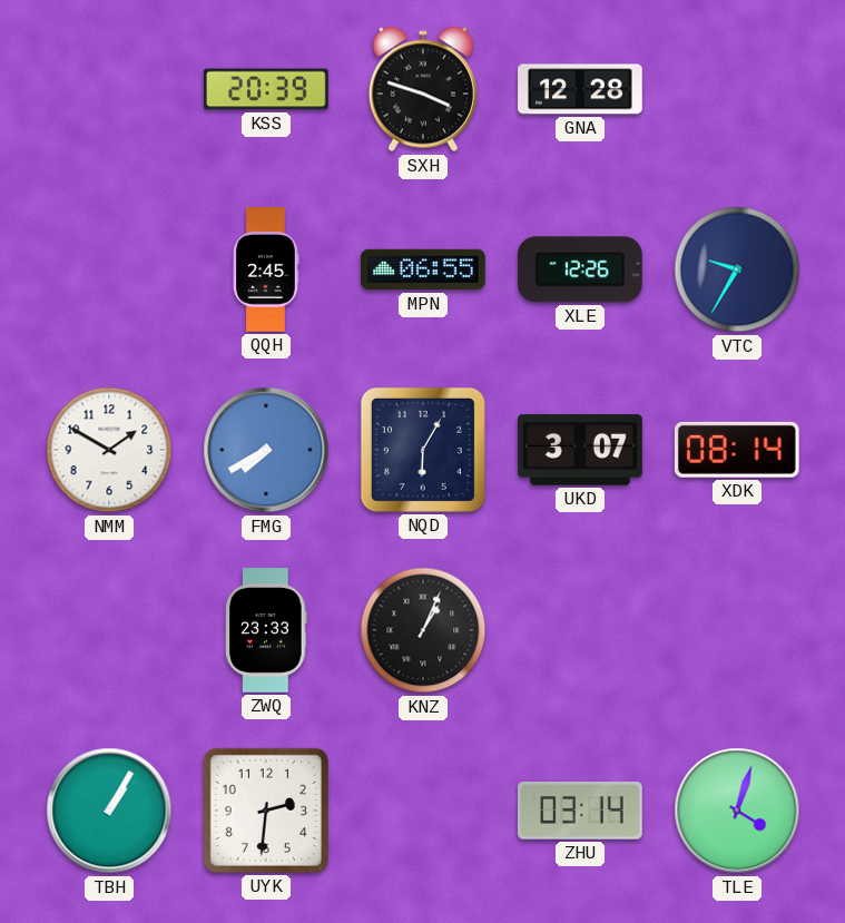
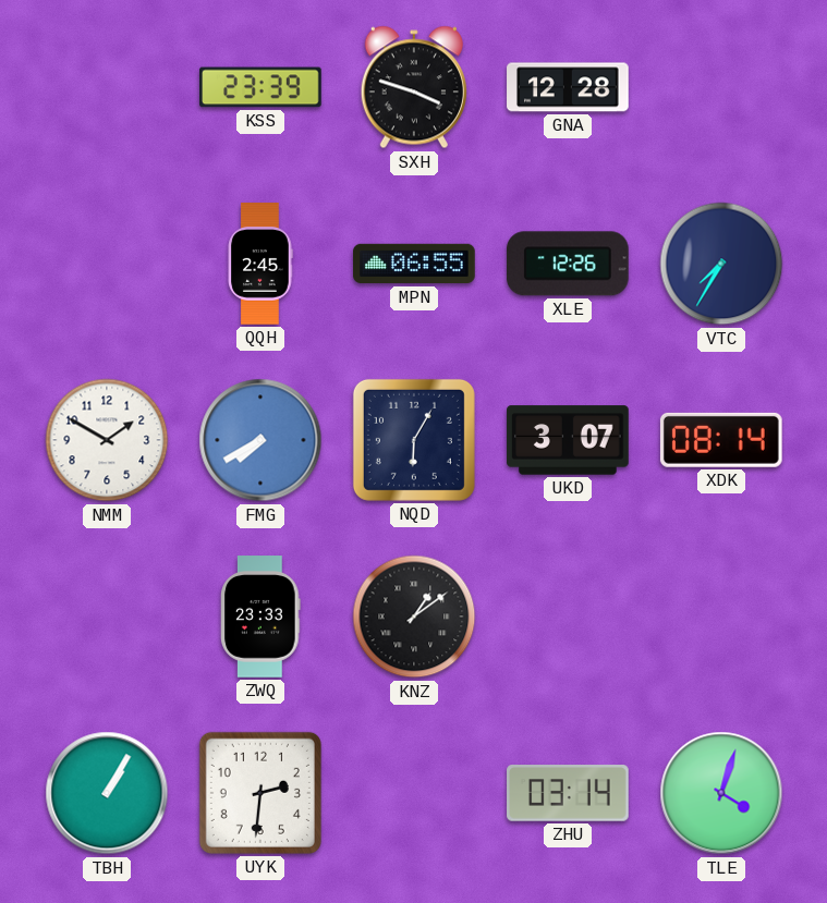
KSS: 20:39 -> 23:39
VTC: 9:35 -> 7:35
KNZ: 1:04 -> 1:09
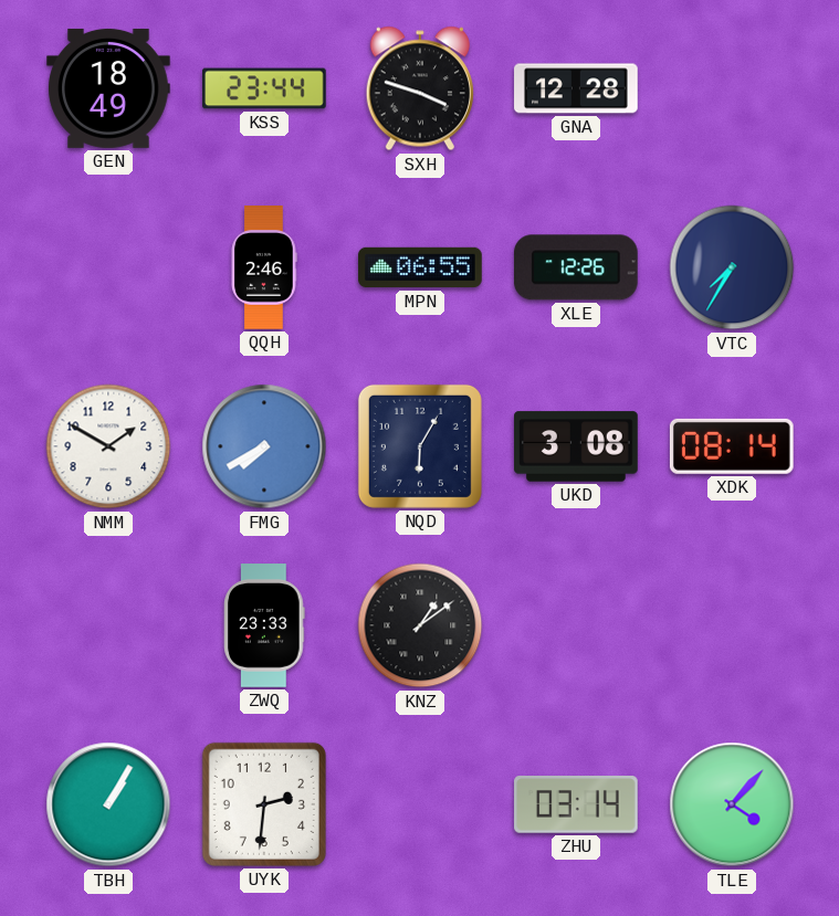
GEN: none -> 18:49
KSS: 23:39 -> 23:44
QQH: 2:45 -> 2:46
UKD: 3:07 -> 3:08
TLE: 4:03 -> 4:07
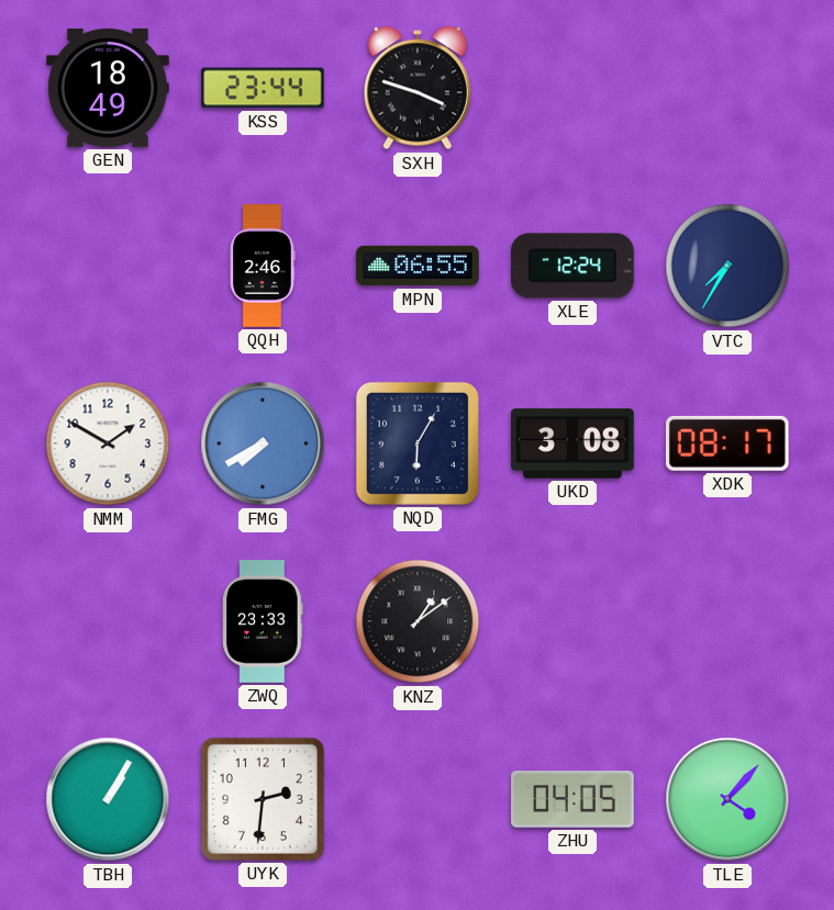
GNA: 12:28 -> none
XLE: 12:26 -> 12:24
XDK: 08:14 -> 08:17
ZHU: 03:14 -> 04:05
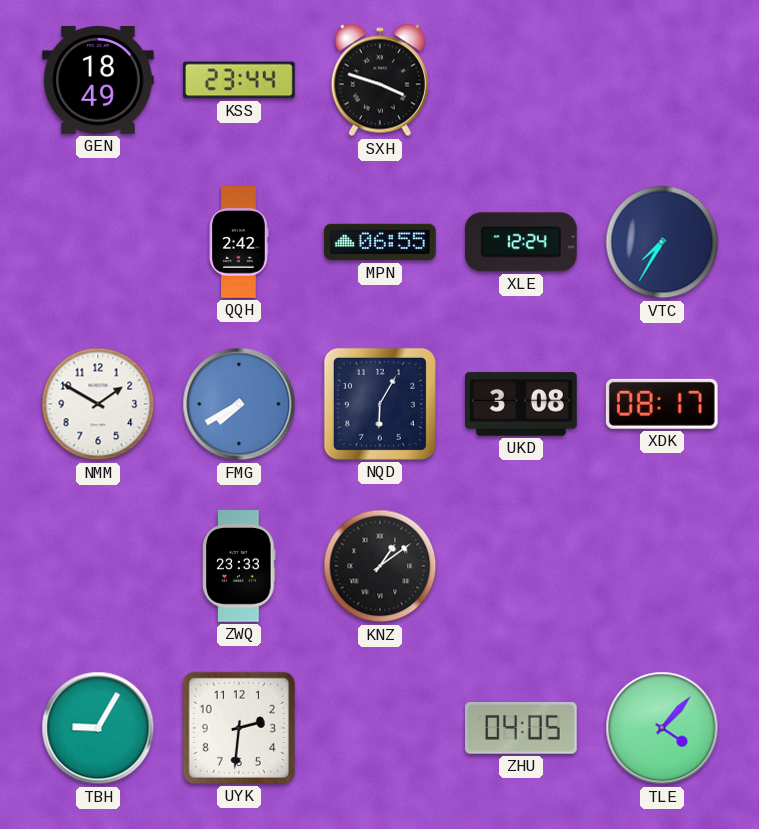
QQH: 2:46 -> 2:42
TBH: 1:05 -> 9:05
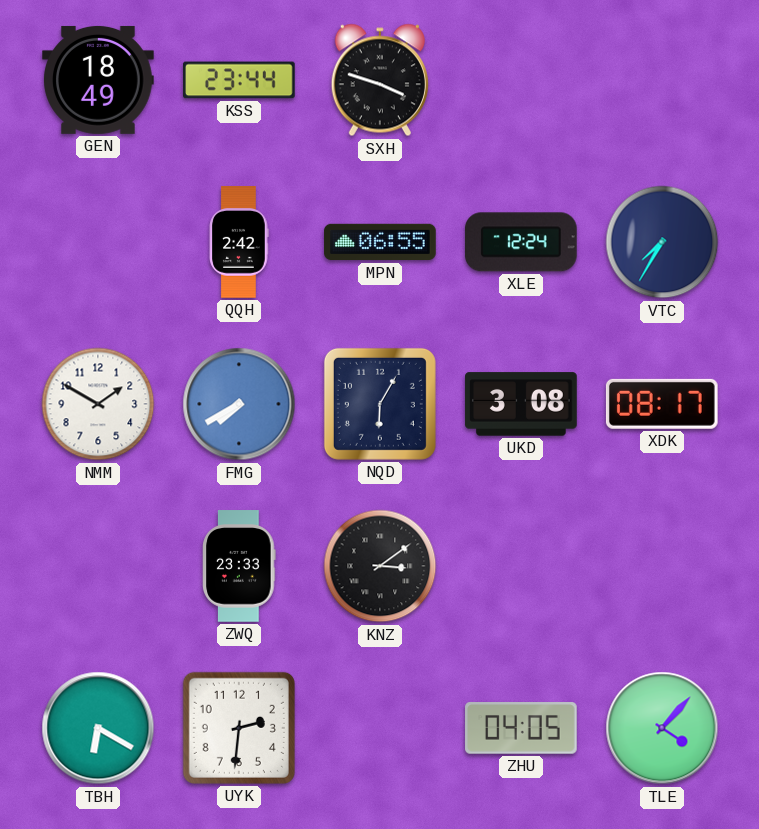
KNZ: 1:09 -> 3:09
TBH: 9:05 -> 6:20
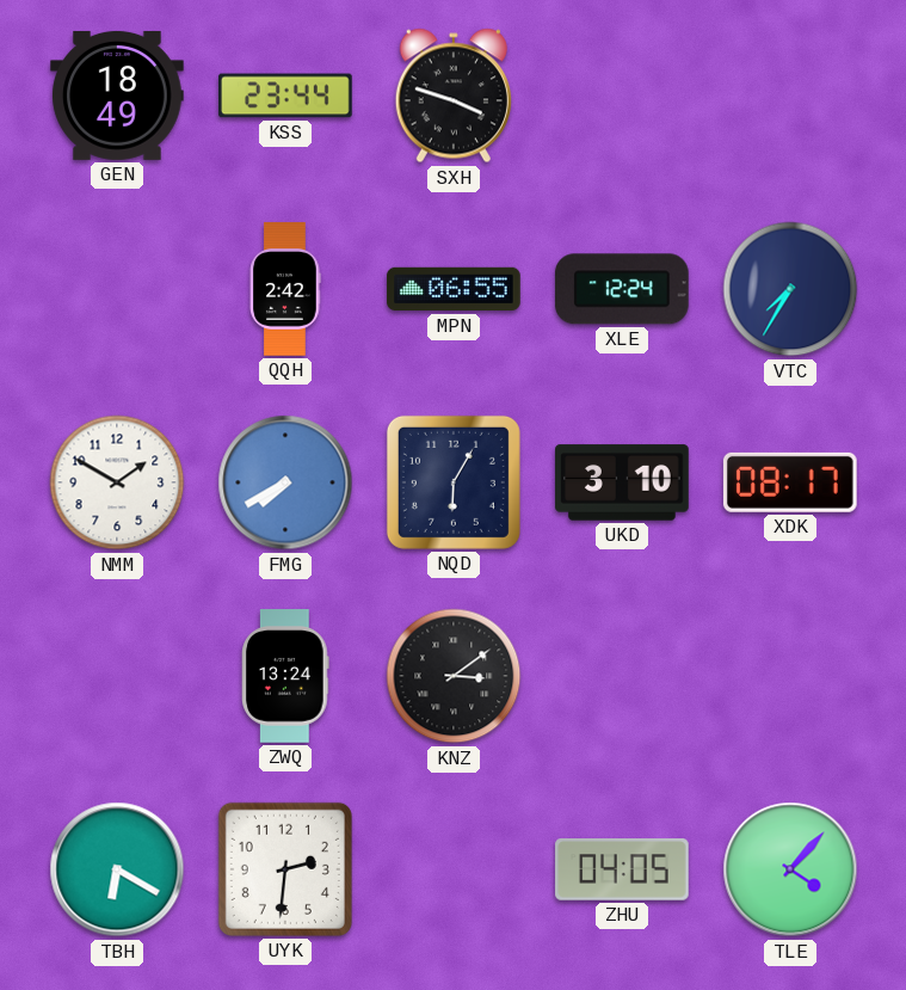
UKD: 3:08 -> 3:10
ZWQ: 23:33 -> 13:24
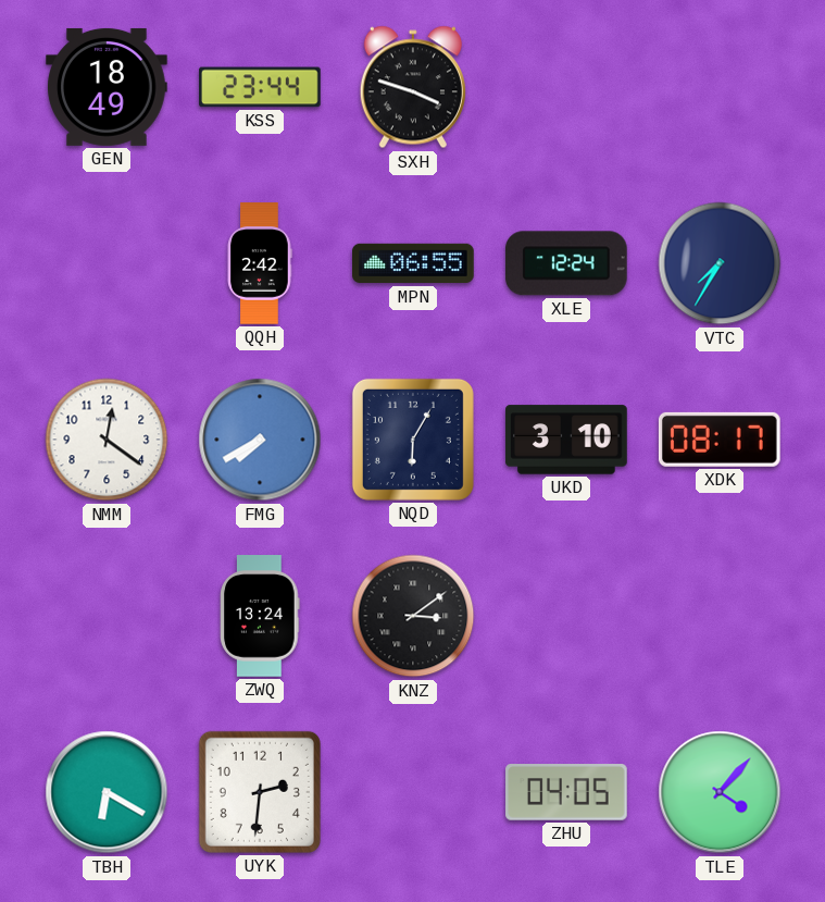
NMM: 1:50 -> 12:21
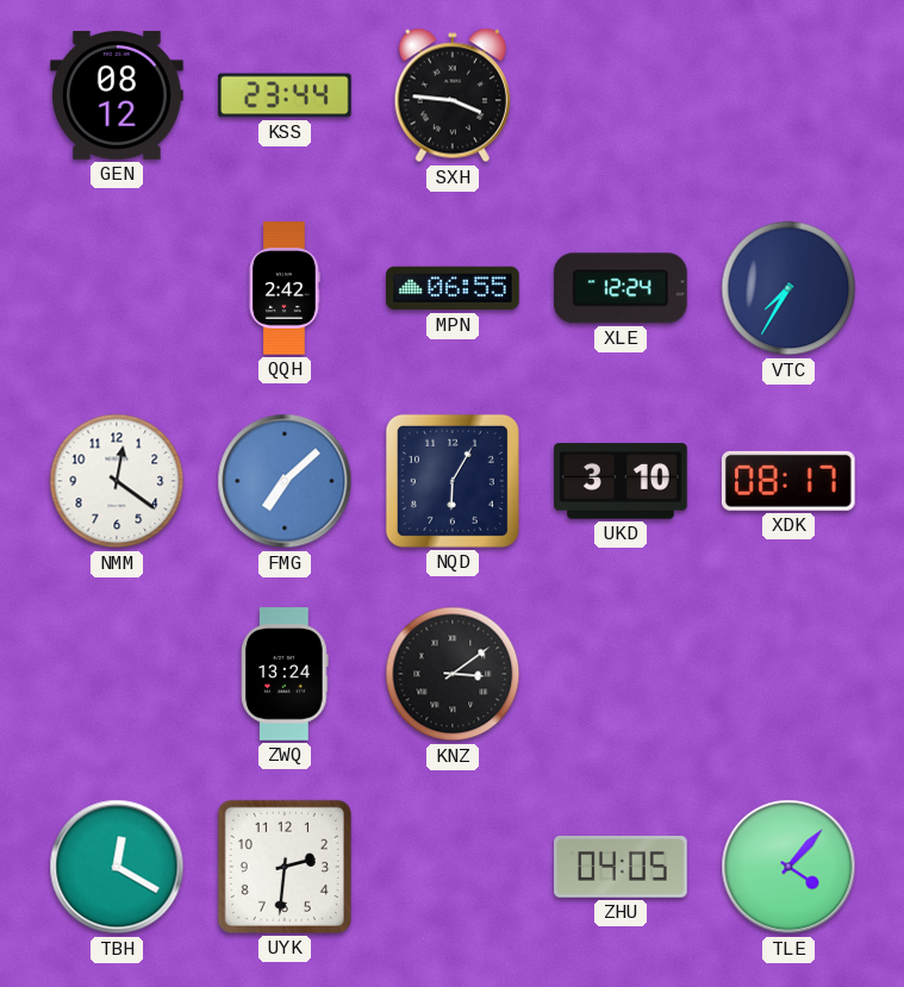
GEN: 18:49 -> 08:12
SXH: 3:48 -> 3:46
FMG: 7:40 -> 7:08
TBH: 6:20 -> 12:20
